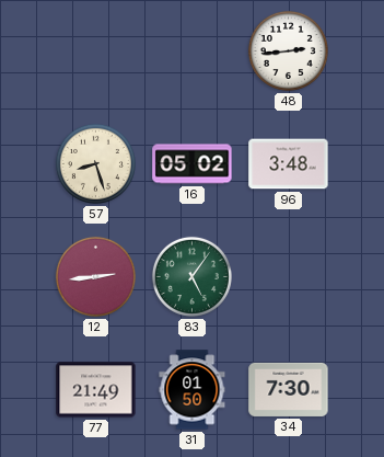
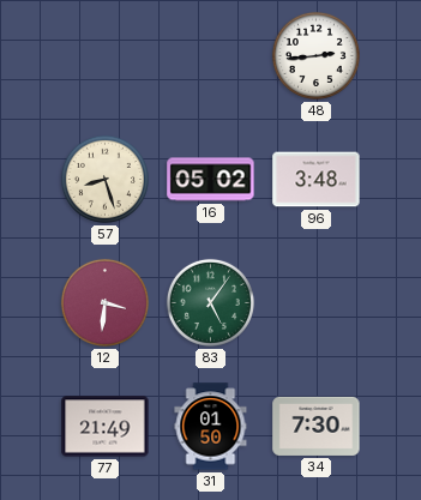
12: 2:44 -> 3:31
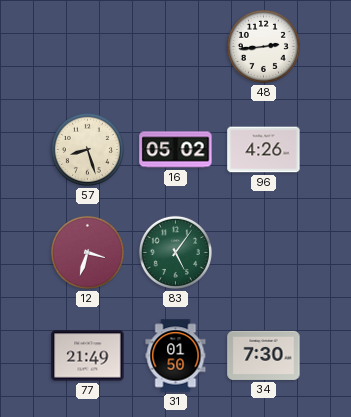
96: 3:48 -> 4:26
12: 3:31 -> 3:33
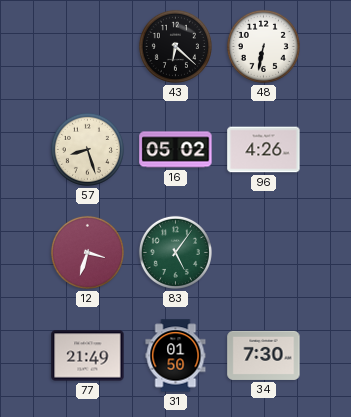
43: none -> 6:22
48: 2:44 -> 6:32
